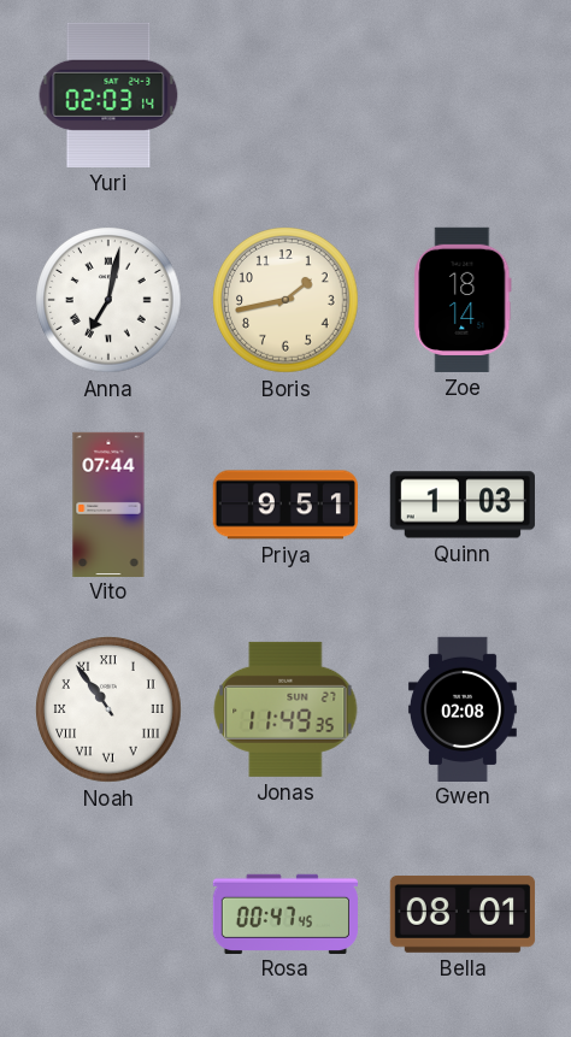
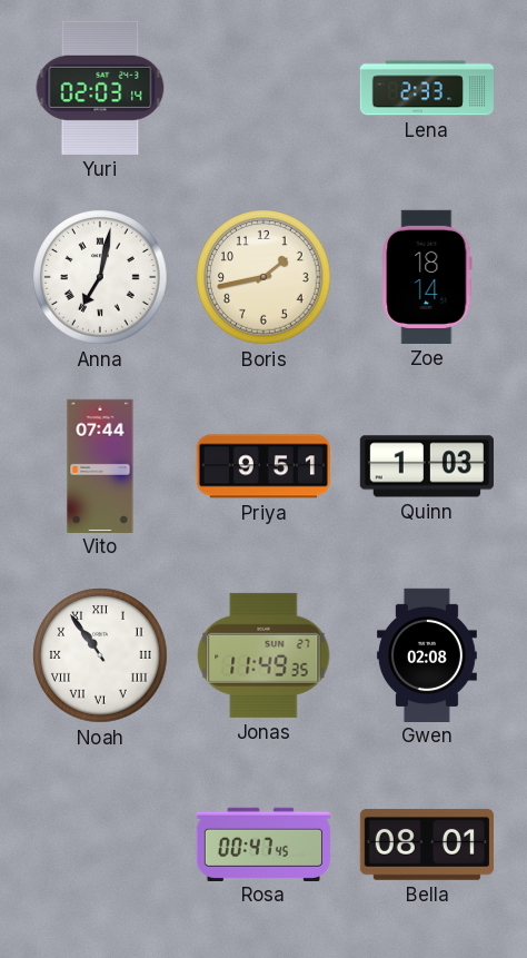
Lena: none -> 2:33
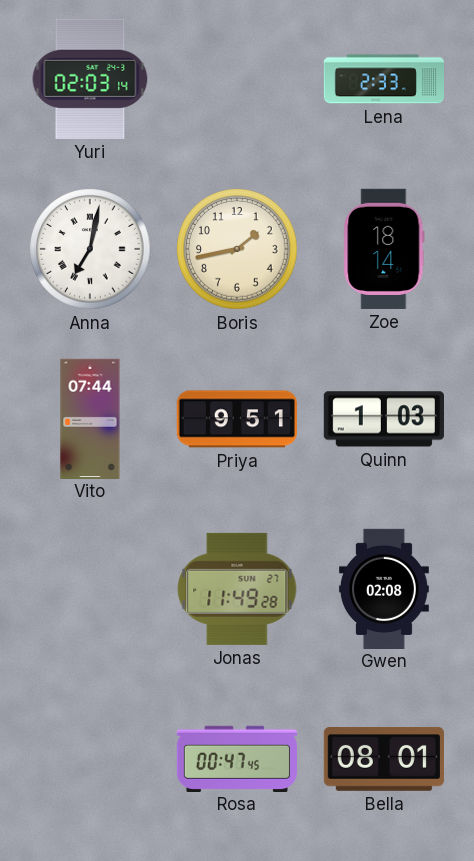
Noah: 10:54 -> none
Jonas: 11:49:35 -> 11:49:28
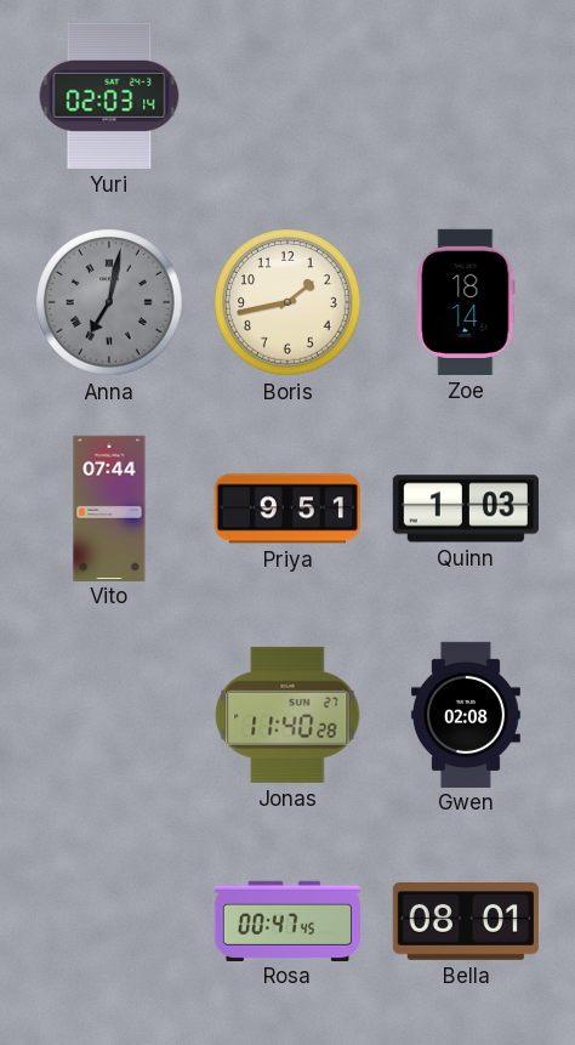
Lena: 2:33 -> none
Anna dial: white -> grey
Jonas: 11:49 -> 11:40
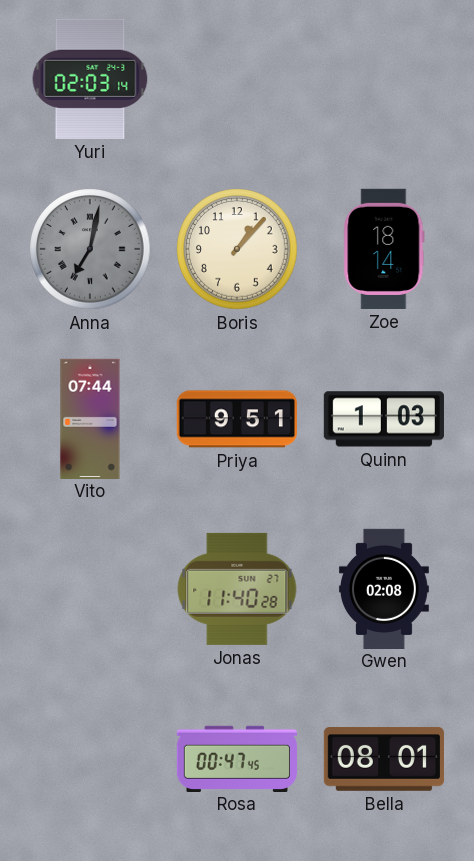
Boris: 1:43 -> 1:07
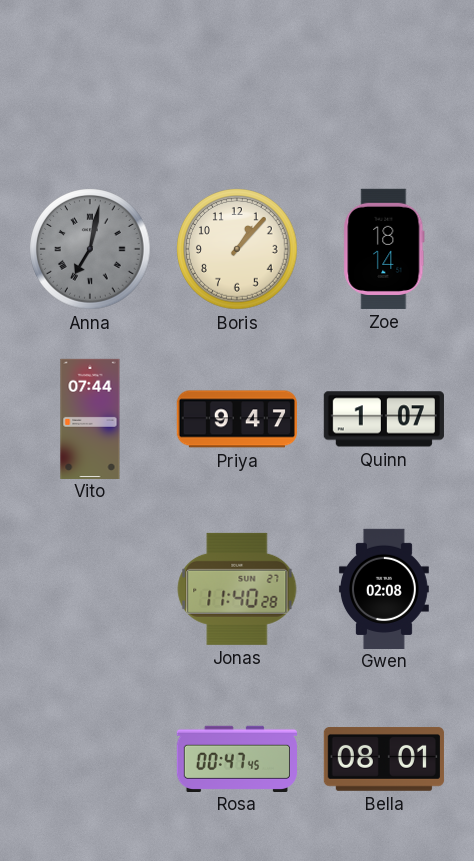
Yuri: 02:03 -> none
Priya: 9:51 -> 9:47
Quinn: 1:03 -> 1:07
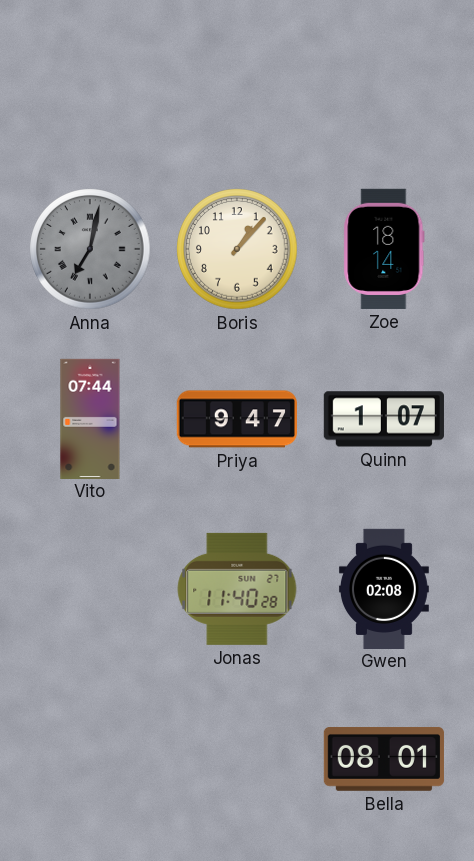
Rosa: 00:47 -> none
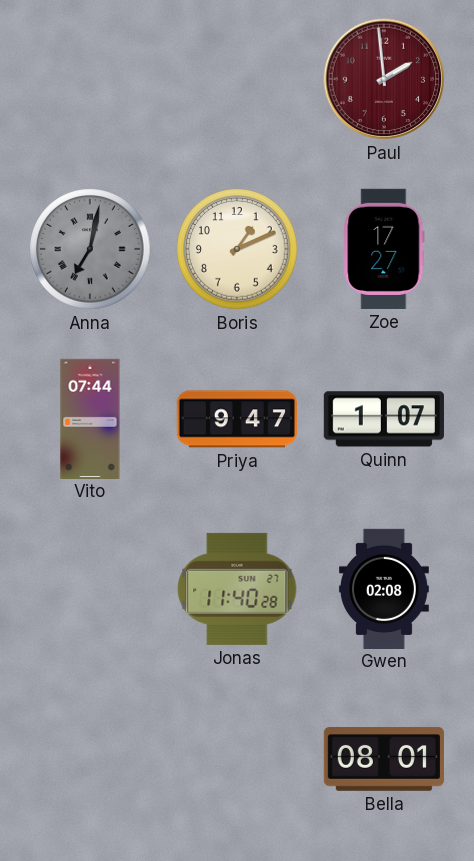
Paul: none -> 1:59
Boris: 1:07 -> 1:11
Zoe: 18:14 -> 17:27
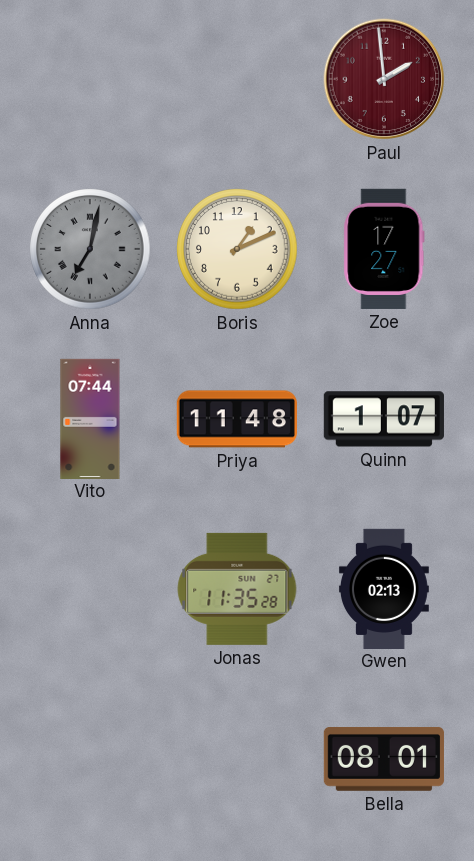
Priya: 9:47 -> 11:48
Jonas: 11:40 -> 11:35
Gwen: 02:08 -> 02:13
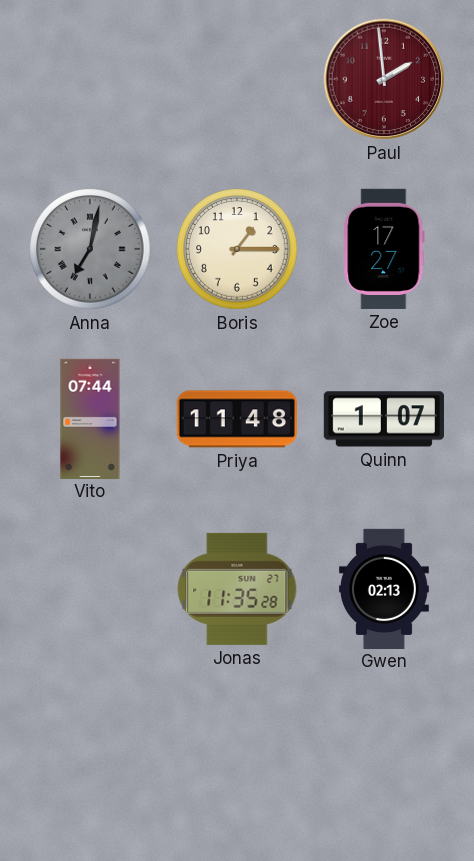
Boris: 1:11 -> 1:15
Bella: 08:01 -> none
